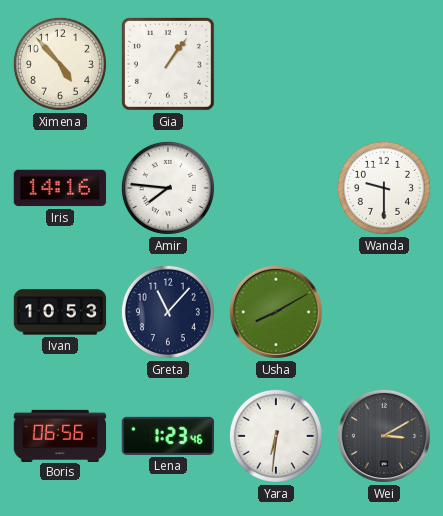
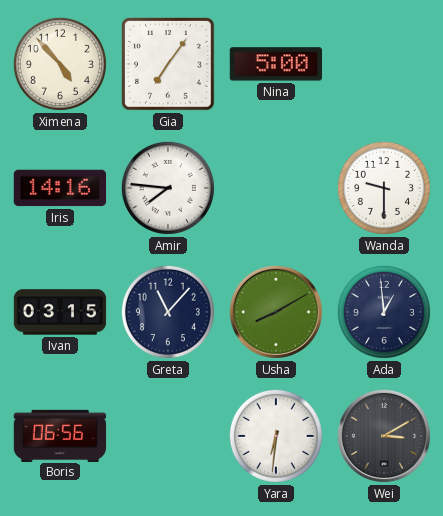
Gia: 1:06 -> 7:06
Nina: none -> 5:00
Ivan: 10:53 -> 03:15
Ada: none -> 12:59
Lena: 1:23 -> none
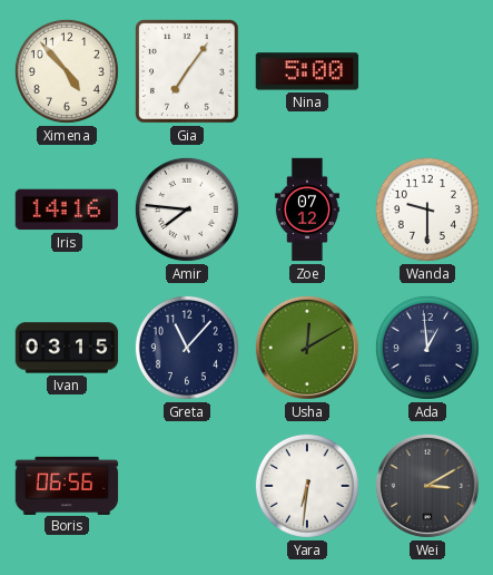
Zoe: none -> 07:12
Usha: 8:10 -> 12:10
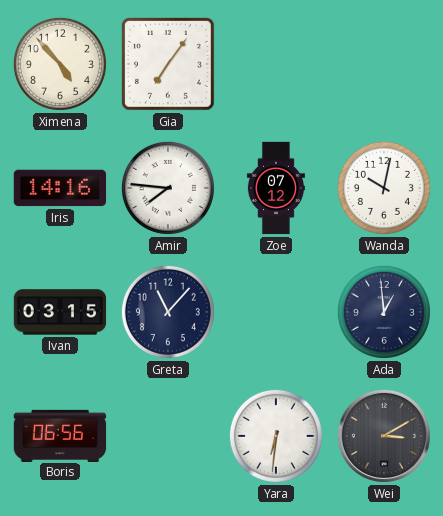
Nina: 5:00 -> none
Wanda: 9:30 -> 10:02
Usha: 12:10 -> none
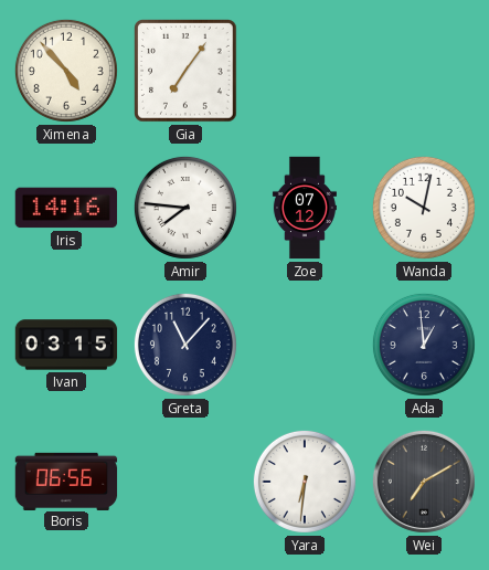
Wei: 3:10 -> 7:10
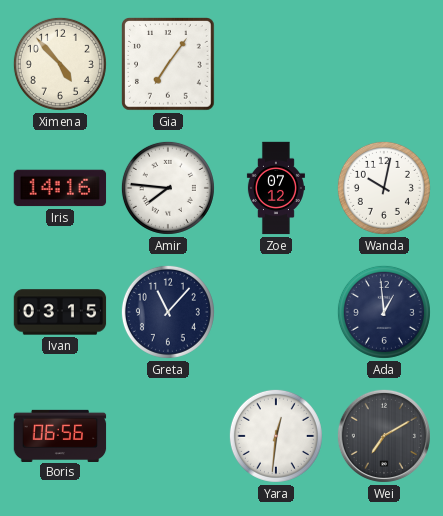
Yara: 6:31 -> 12:31
